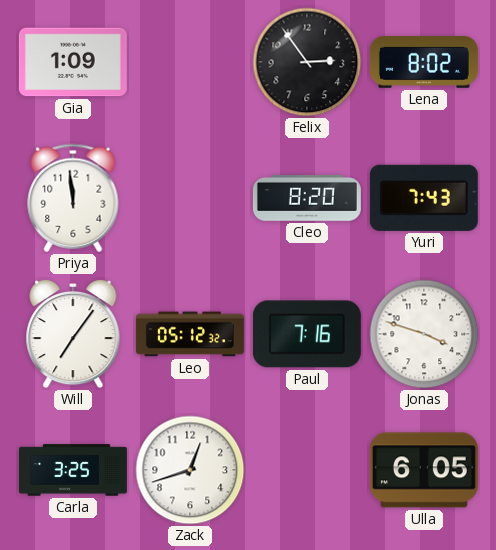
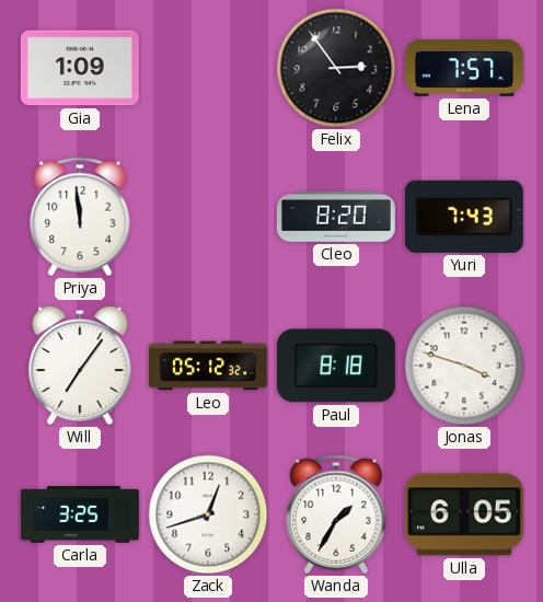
Lena: 8:02 -> 7:57
Paul: 7:16 -> 8:18
Wanda: none -> 1:35
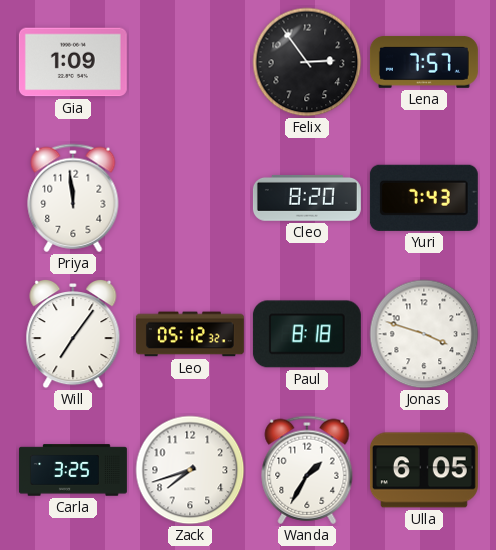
Zack: 12:42 -> 7:42
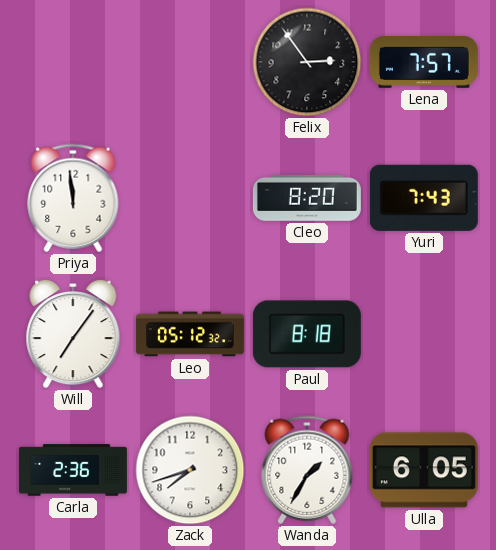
Gia: 1:09 -> none
Jonas: 3:48 -> none
Carla: 3:25 -> 2:36
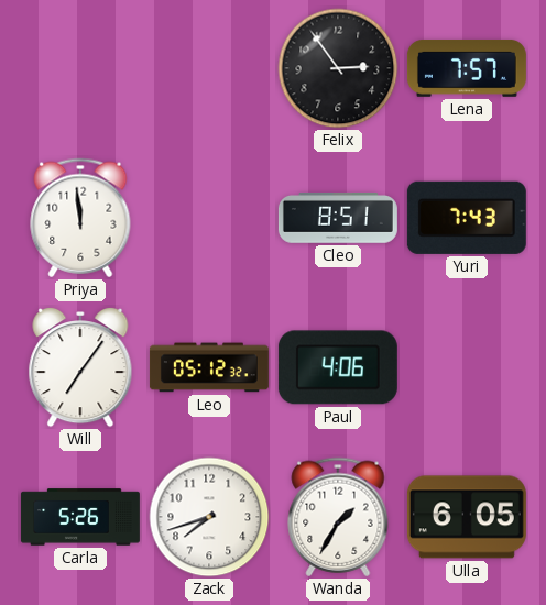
Cleo: 8:20 -> 8:51
Paul: 8:18 -> 4:06
Carla: 2:36 -> 5:26
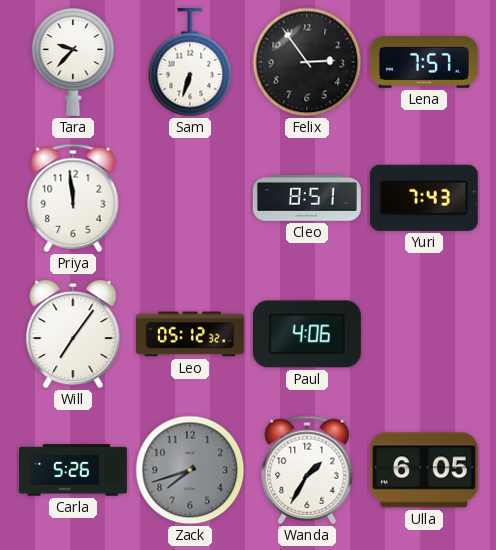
Tara: none -> 9:37
Sam: none -> 6:33
Zack dial: white -> grey
